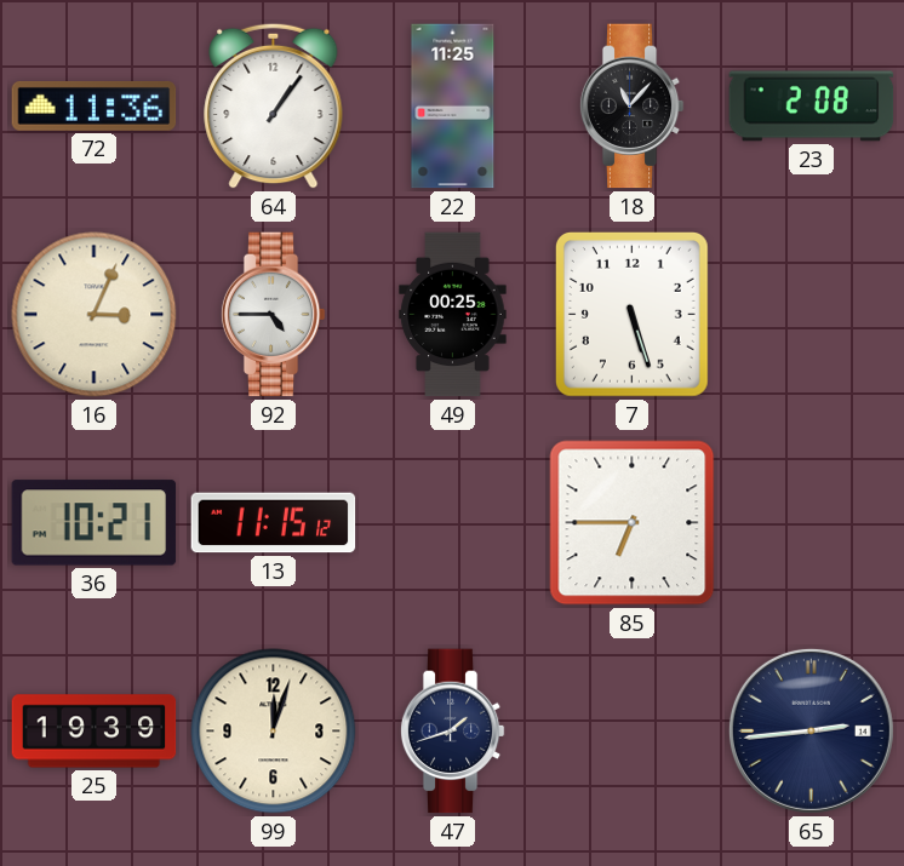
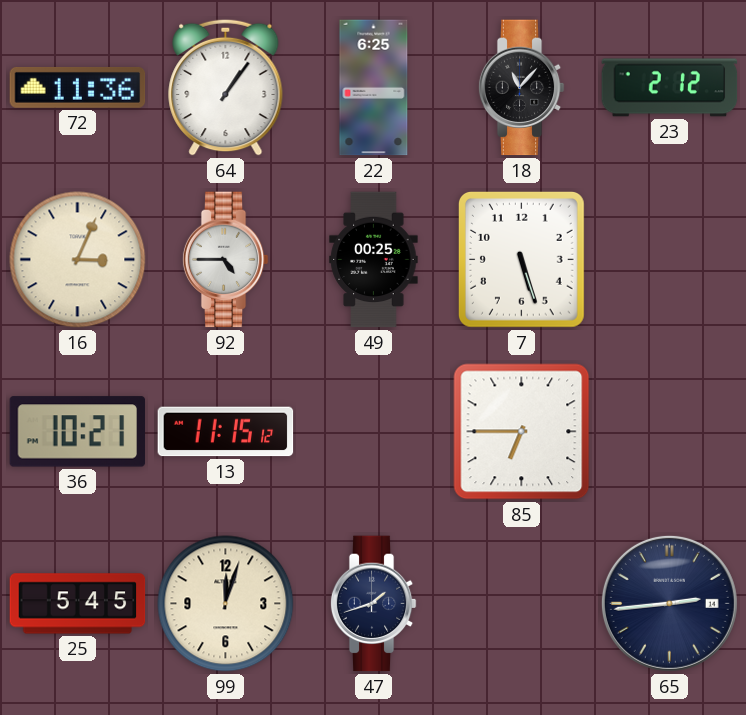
22: 11:25 -> 6:25
23: 2:08 -> 2:12
25: 19:39 -> 5:45
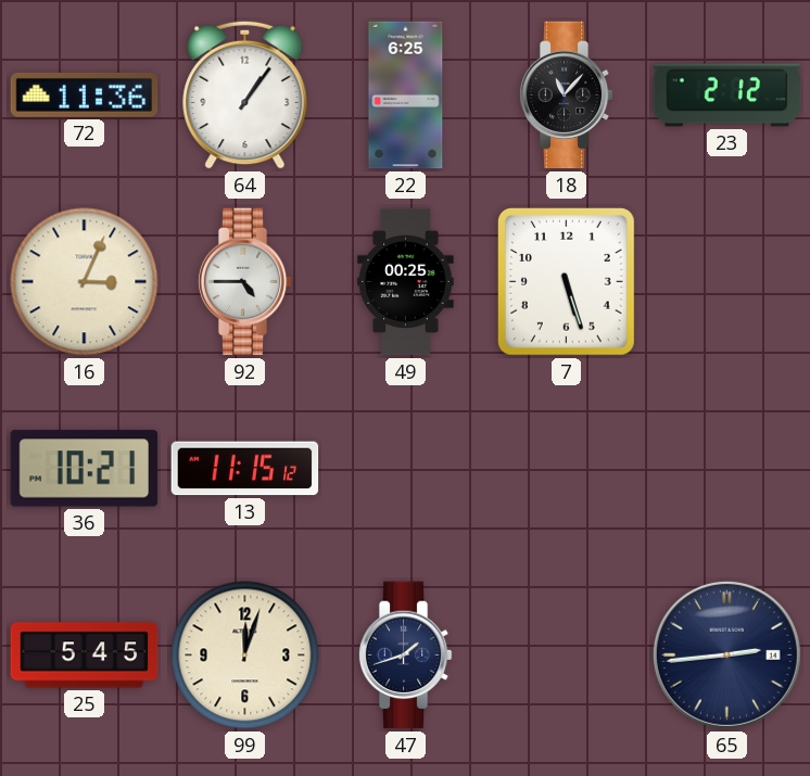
85: 6:45 -> none
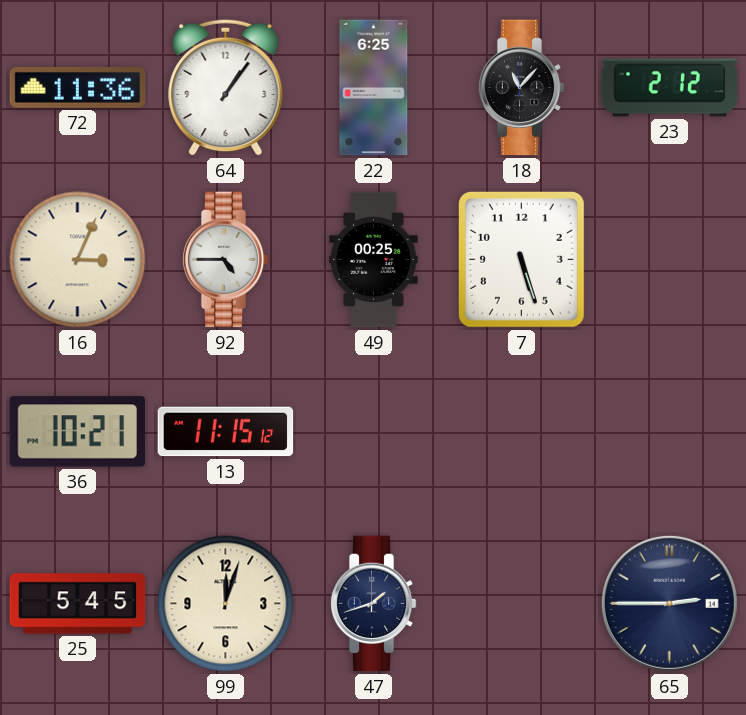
65: 2:44 -> 2:45
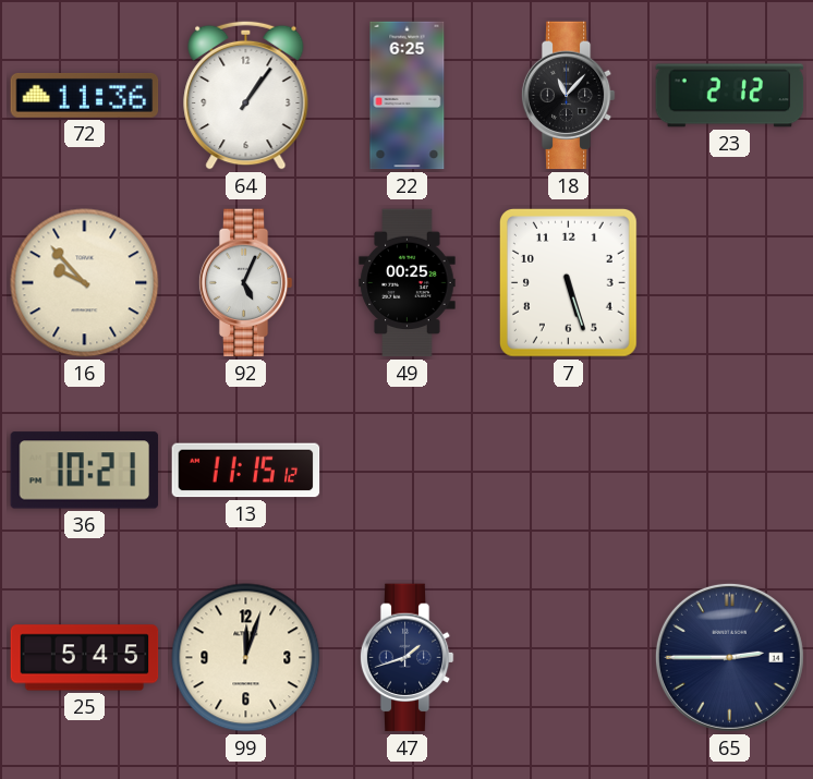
16: 3:04 -> 9:53
92: 4:45 -> 5:04
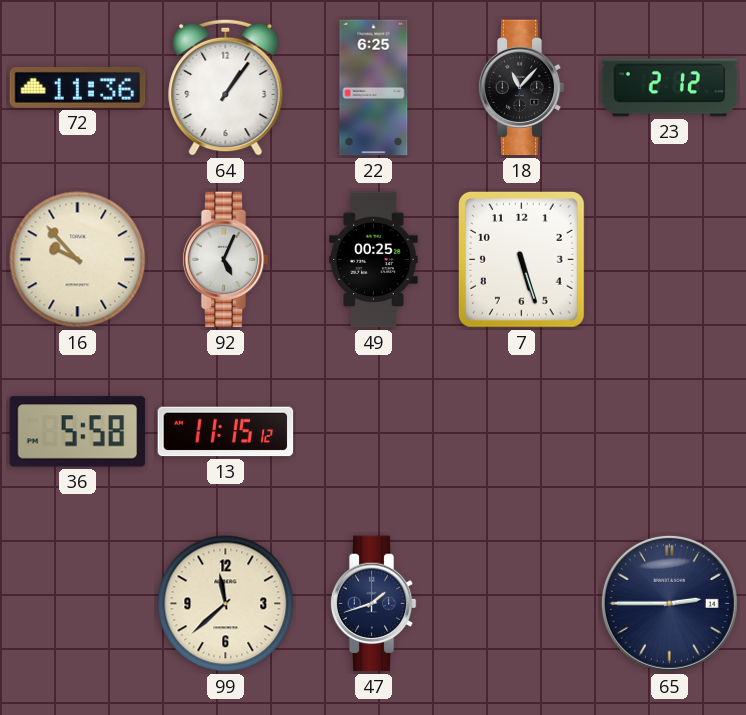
36: 10:21 -> 5:58
25: 5:45 -> none
99: 12:03 -> 11:38
